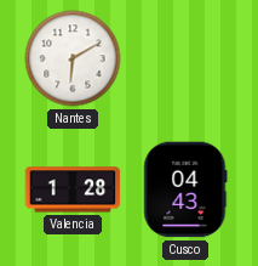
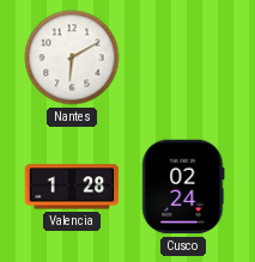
Cusco: 04:43 -> 02:24
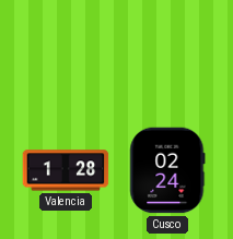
Nantes: 6:10 -> none
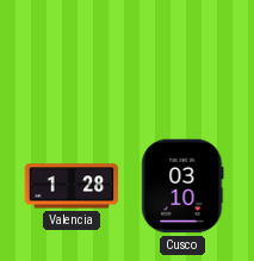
Cusco: 02:24 -> 03:10
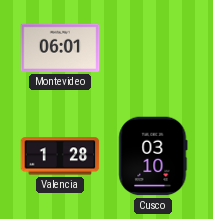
Montevideo: none -> 06:01
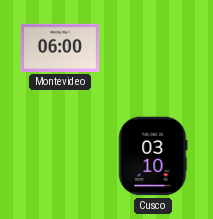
Montevideo: 06:01 -> 06:00
Valencia: 1:28 -> none
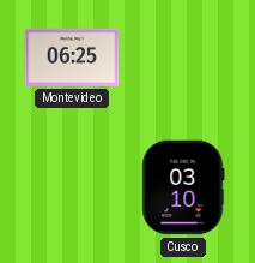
Montevideo: 06:00 -> 06:25
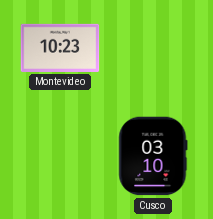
Montevideo: 06:25 -> 10:23
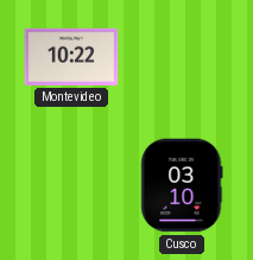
Montevideo: 10:23 -> 10:22
